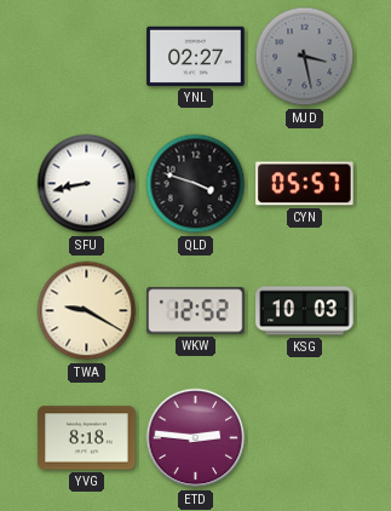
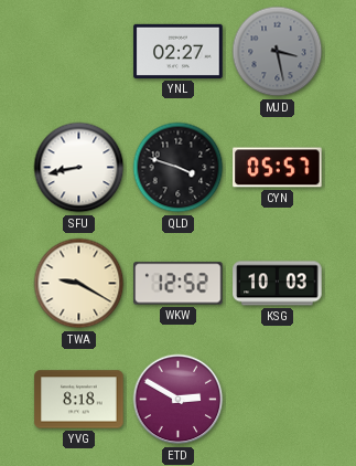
ETD: 2:46 -> 2:50
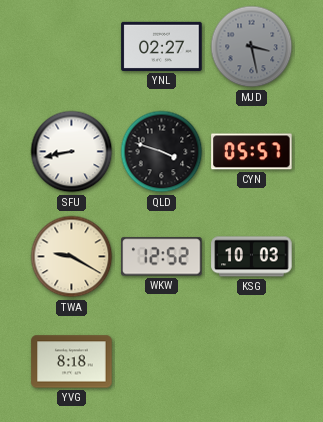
ETD: 2:50 -> none
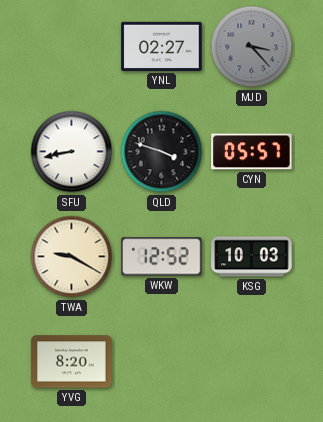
MJD: 3:28 -> 3:23
YVG: 8:18 -> 8:20
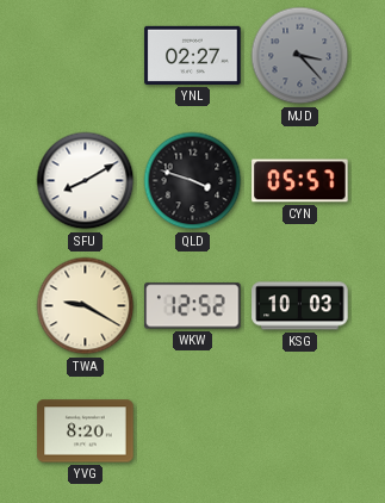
SFU: 8:43 -> 8:10
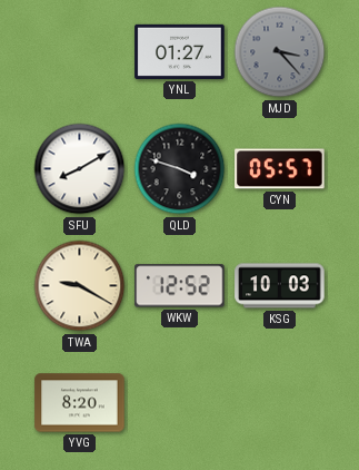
YNL: 02:27 -> 01:27
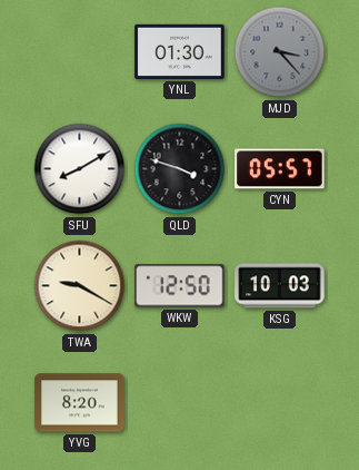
YNL: 01:27 -> 01:30
WKW: 12:52 -> 12:50
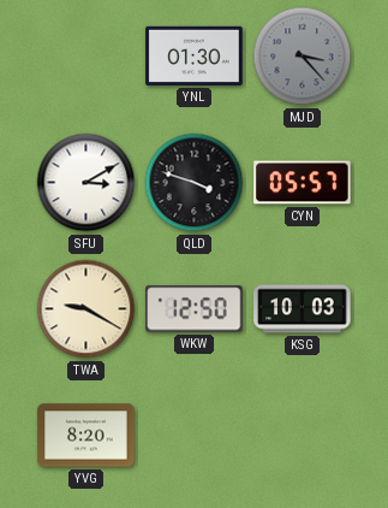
SFU: 8:10 -> 3:10
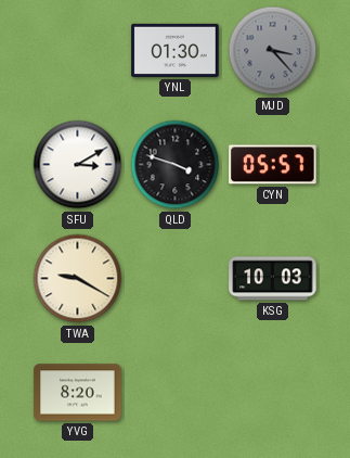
WKW: 12:50 -> none
